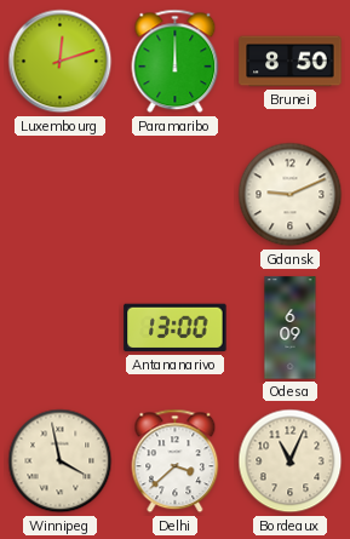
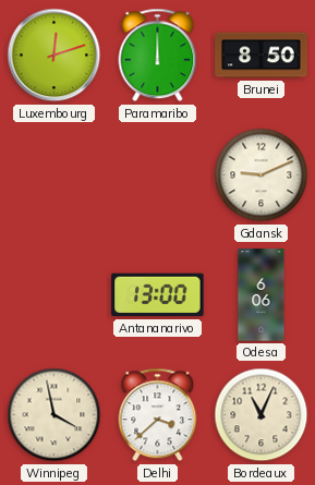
Odesa: 6:09 -> 6:06
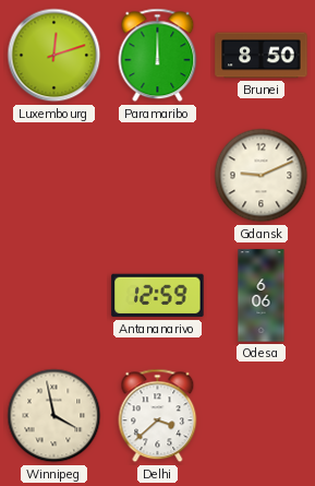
Antananarivo: 13:00 -> 12:59
Bordeaux: 11:04 -> none
